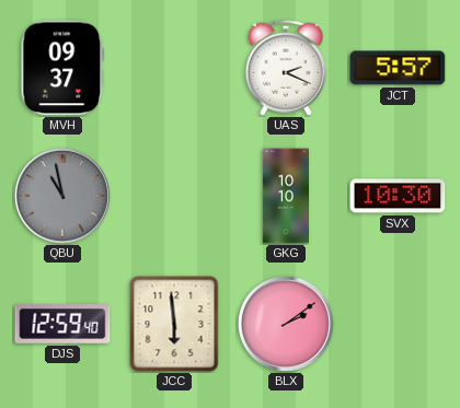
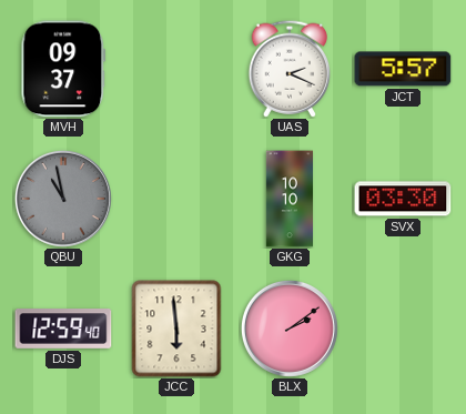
SVX: 10:30 -> 03:30
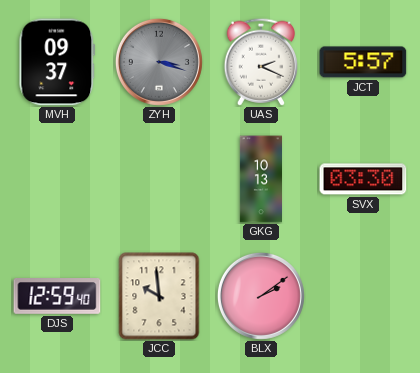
ZYH: none -> 3:18
QBU: 10:58 -> none
GKG: 10:10 -> 10:13
JCC: 5:59 -> 9:59
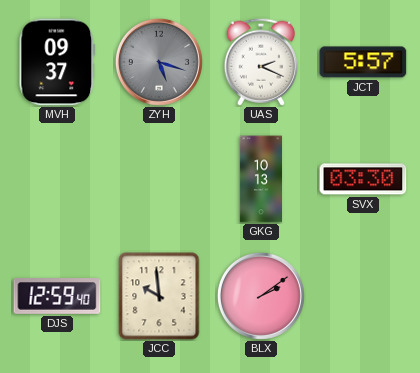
ZYH: 3:18 -> 5:18
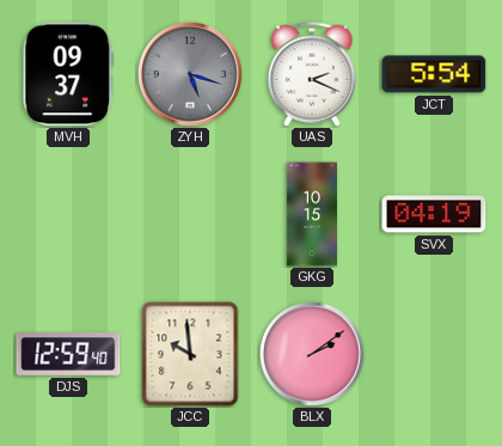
JCT: 5:57 -> 5:54
GKG: 10:13 -> 10:15
SVX: 03:30 -> 04:19
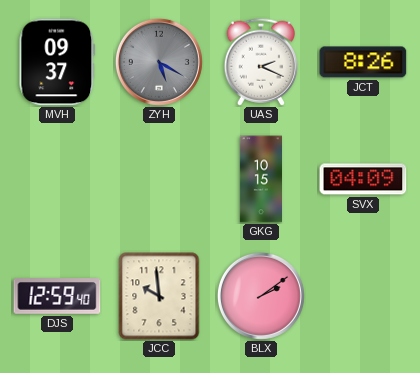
ZYH: 5:18 -> 5:20
JCT: 5:54 -> 8:26
SVX: 04:19 -> 04:09
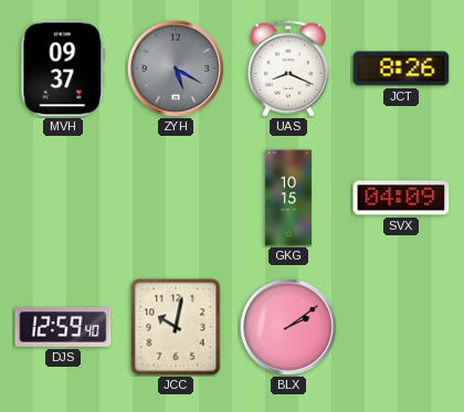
UAS: 2:19 -> 8:19
JCC: 9:59 -> 10:02
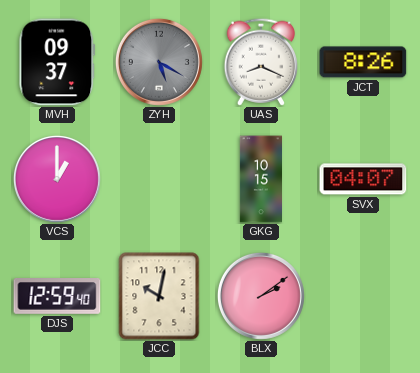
VCS: none -> 1:00
SVX: 04:09 -> 04:07
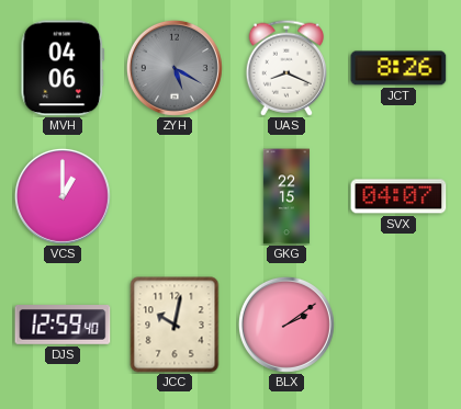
MVH: 09:37 -> 04:06
GKG: 10:15 -> 22:15
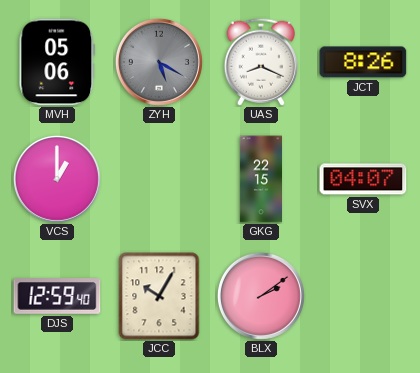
MVH: 04:06 -> 05:06
JCC: 10:02 -> 10:05
